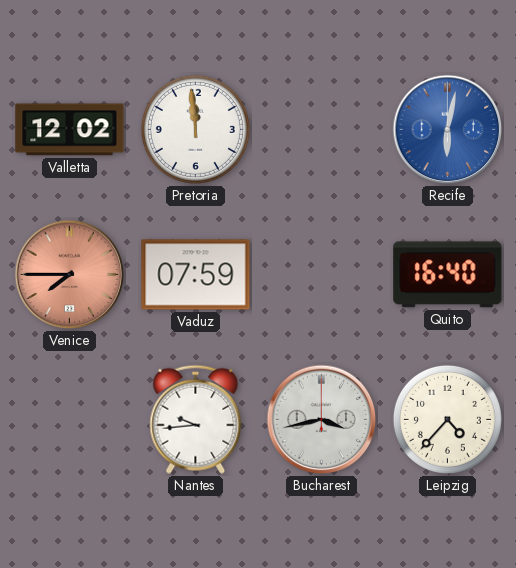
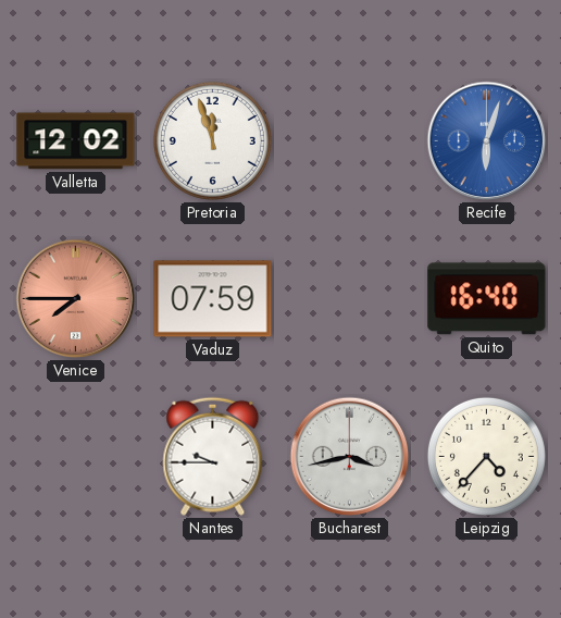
Pretoria: 11:59 -> 11:57
Recife: 6:02 -> 6:03
Nantes: 9:44 -> 9:45
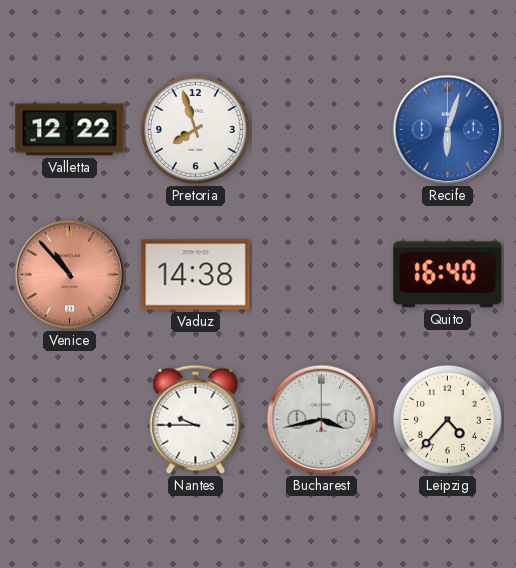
Valletta: 12:02 -> 12:22
Pretoria: 11:57 -> 7:57
Venice: 7:45 -> 10:53
Vaduz: 07:59 -> 14:38
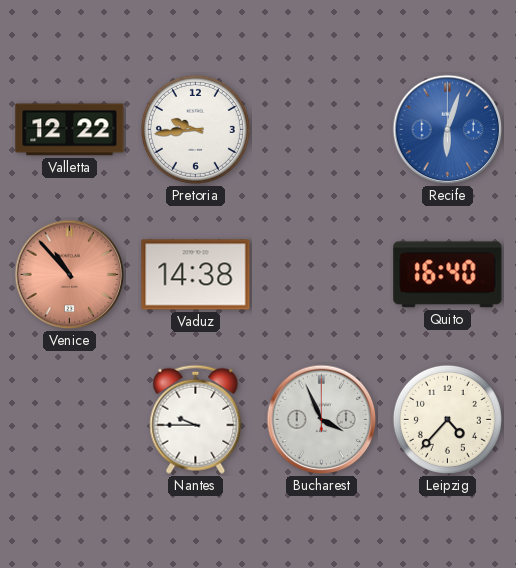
Pretoria: 7:57 -> 9:44
Bucharest: 3:43 -> 3:56
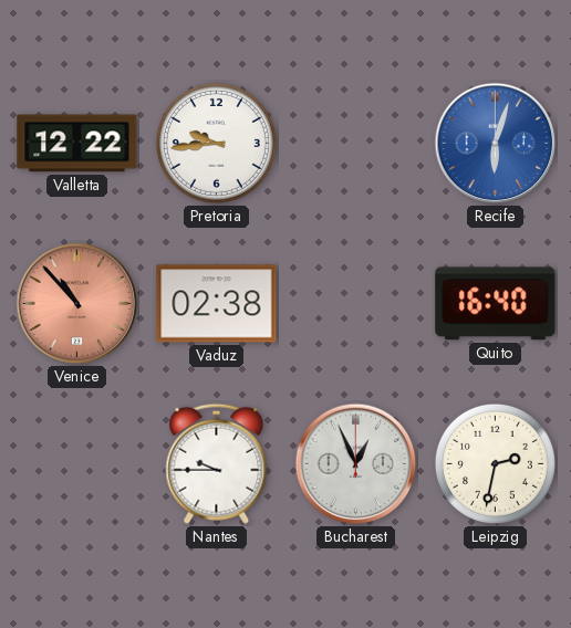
Vaduz: 14:38 -> 02:38
Bucharest: 3:56 -> 12:56
Leipzig: 4:37 -> 2:32
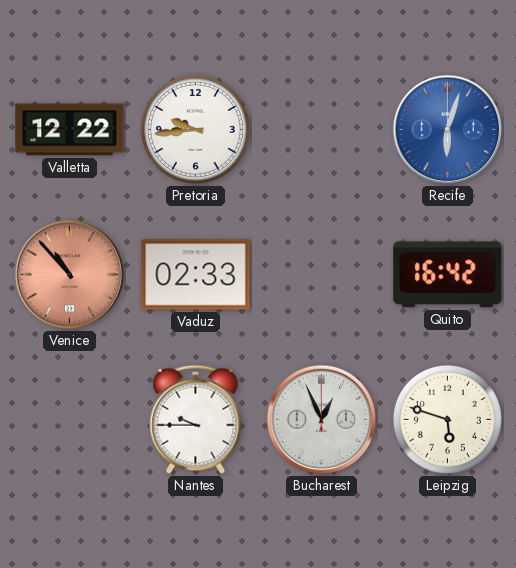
Vaduz: 02:38 -> 02:33
Quito: 16:40 -> 16:42
Leipzig: 2:32 -> 5:48
